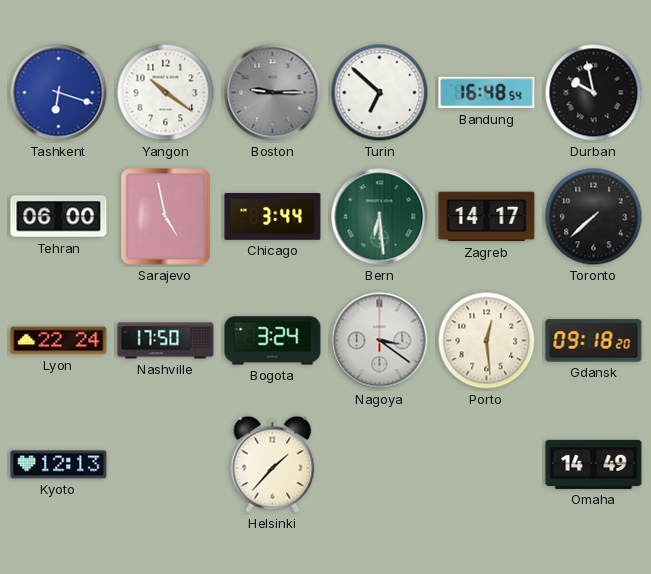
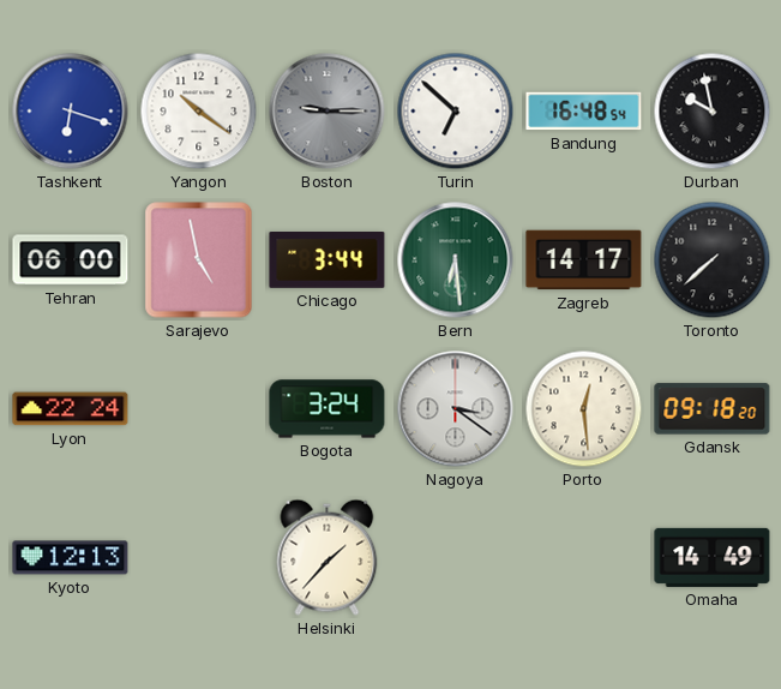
Nashville: 17:50 -> none
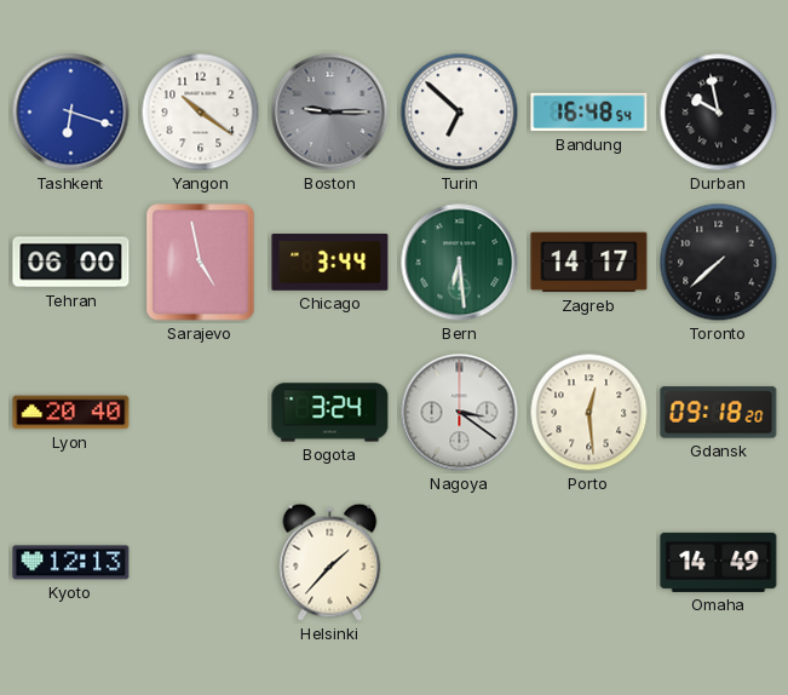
Lyon: 22:24 -> 20:40
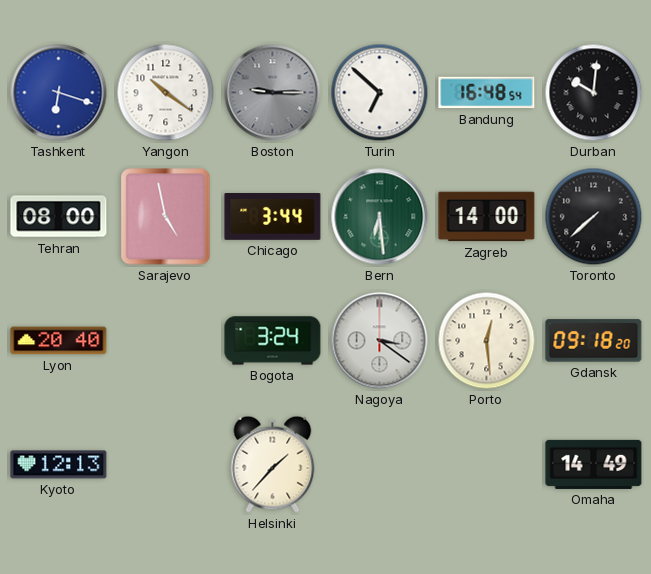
Durban: 9:58 -> 10:01
Tehran: 06:00 -> 08:00
Zagreb: 14:17 -> 14:00
